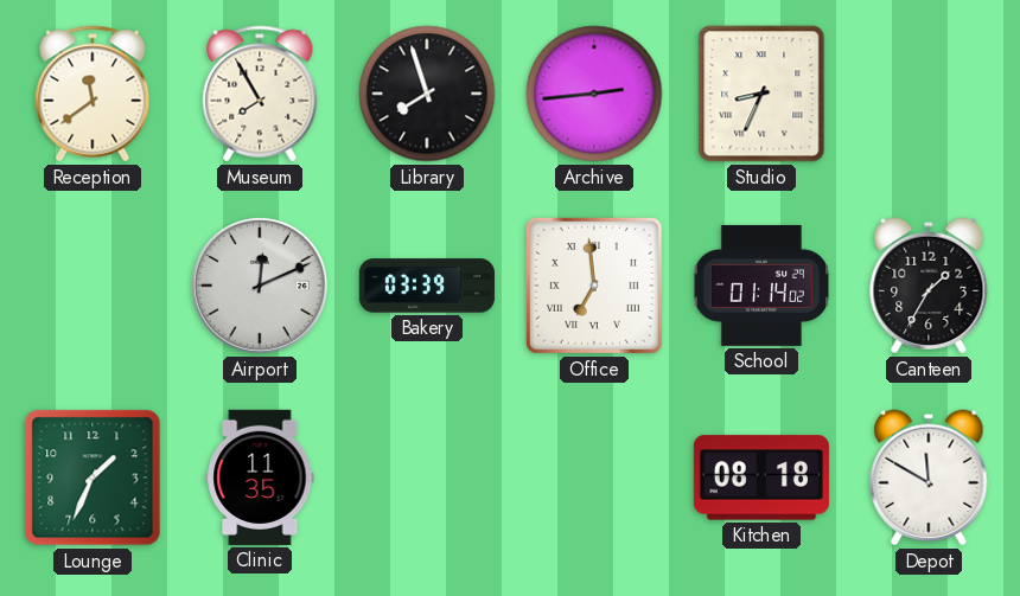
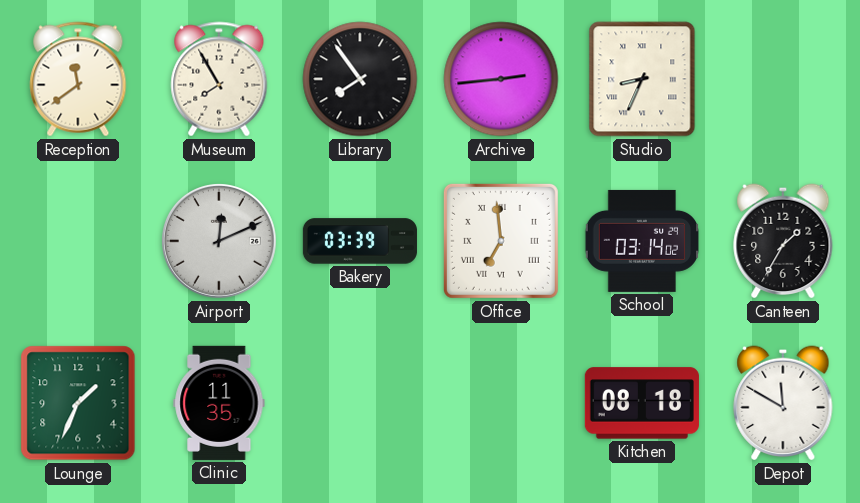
Library: 7:57 -> 7:54
School: 01:14 -> 03:14
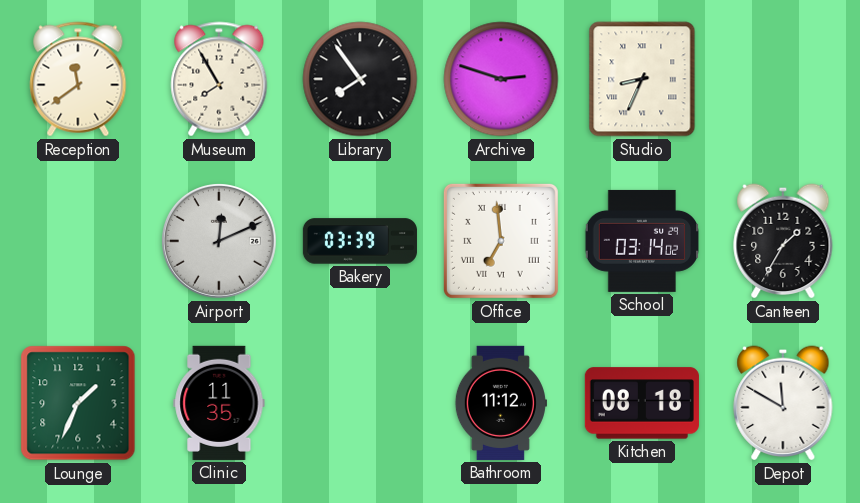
Archive: 2:44 -> 2:48
Bathroom: none -> 11:12
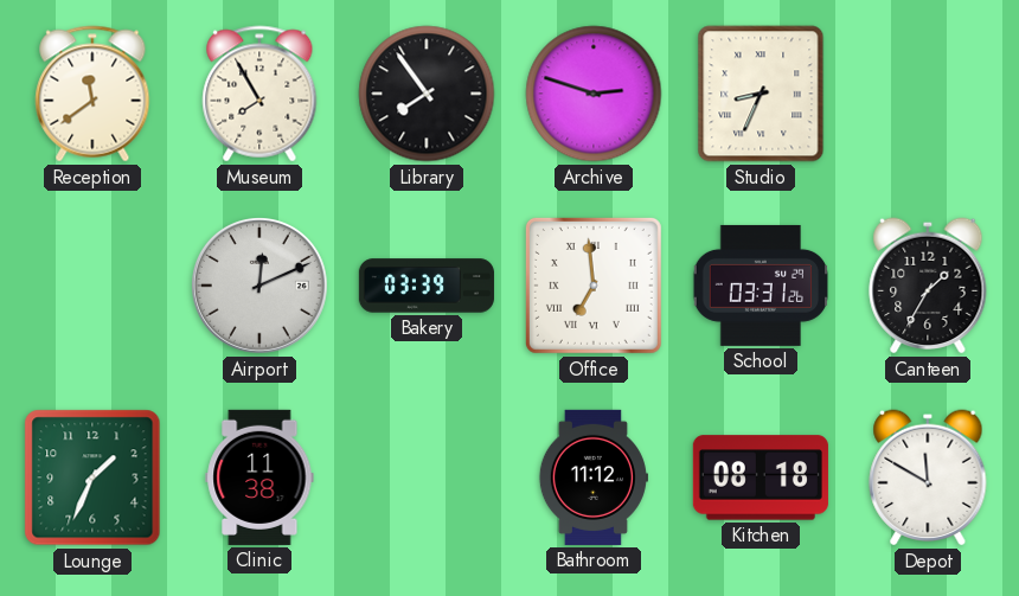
School: 03:14 -> 03:31
Clinic: 11:35 -> 11:38
